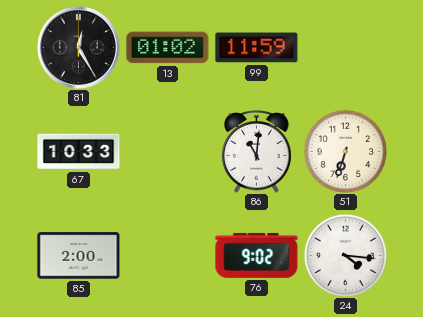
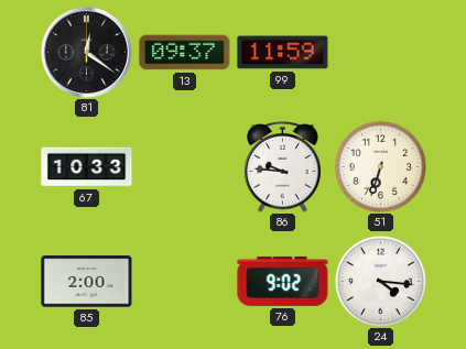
81: 12:25 -> 12:21
13: 01:02 -> 09:37
86: 11:01 -> 9:46
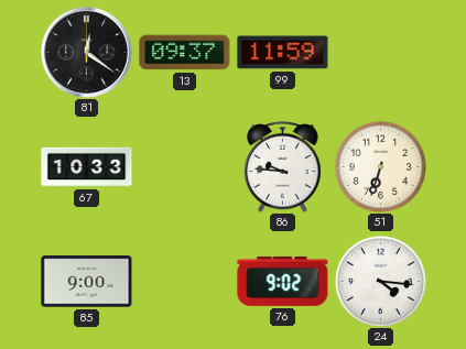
85: 2:00 -> 9:00
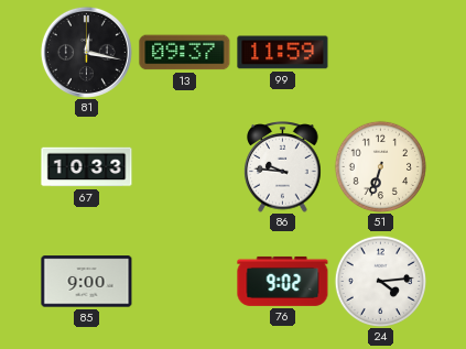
81: 12:21 -> 12:17
24: 4:16 -> 4:14
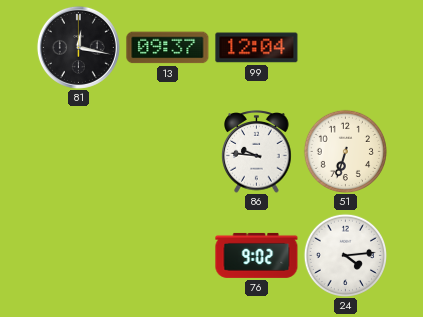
99: 11:59 -> 12:04
67: 10:33 -> none
85: 9:00 -> none
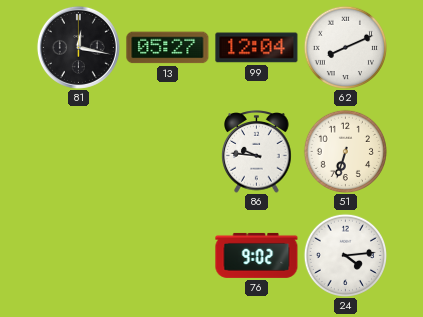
13: 09:37 -> 05:27
62: none -> 8:11
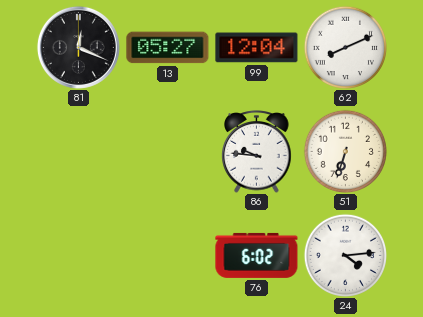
81: 12:17 -> 12:19
76: 9:02 -> 6:02
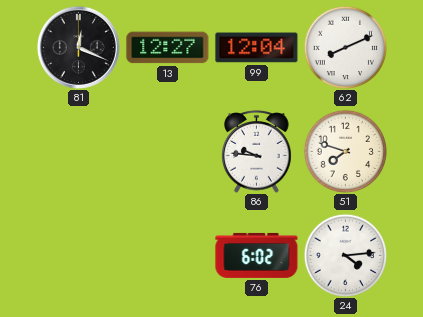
13: 05:27 -> 12:27
51: 6:33 -> 7:48
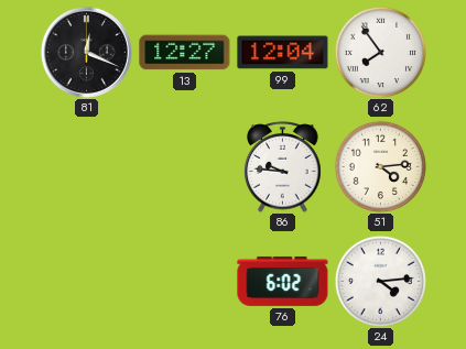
62: 8:11 -> 7:54
51: 7:48 -> 4:14
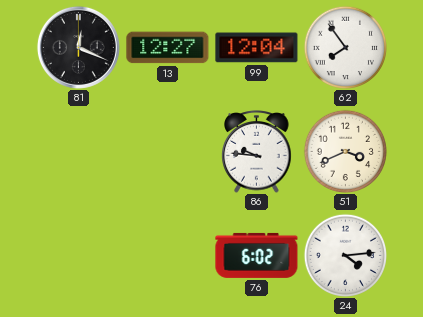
51: 4:14 -> 3:41
